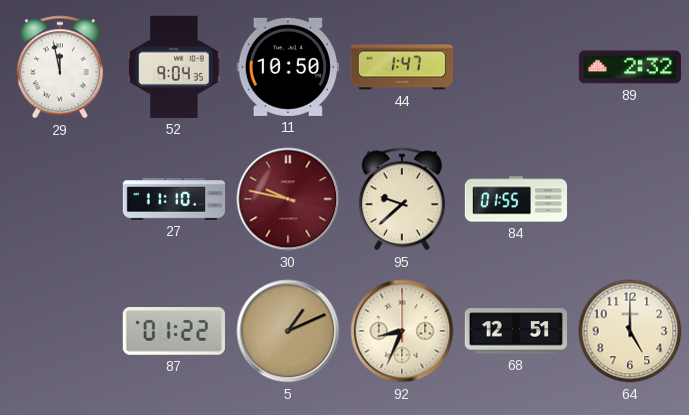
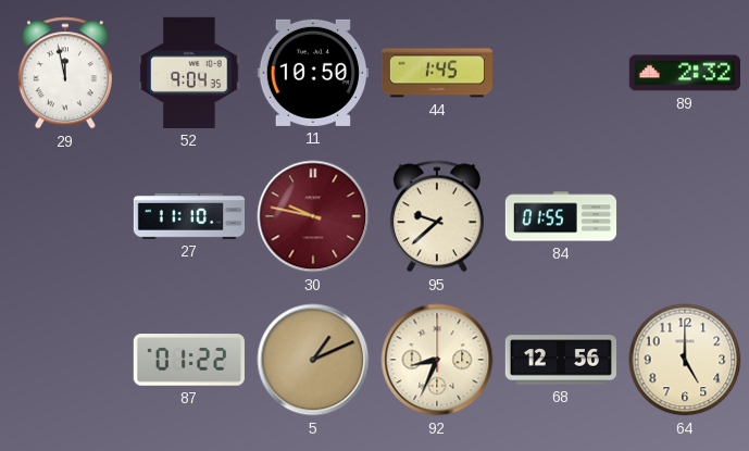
44: 1:47 -> 1:45
68: 12:51 -> 12:56
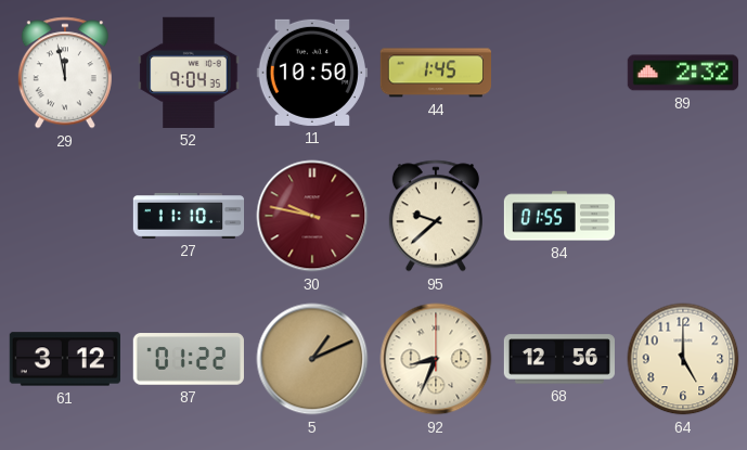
61: none -> 3:12
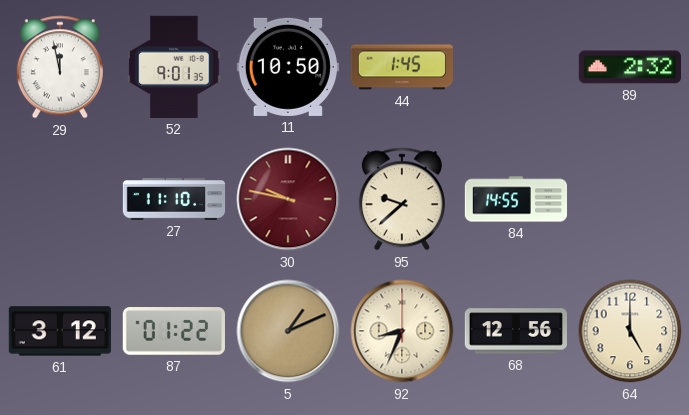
52: 9:04 -> 9:01
84: 01:55 -> 14:55
